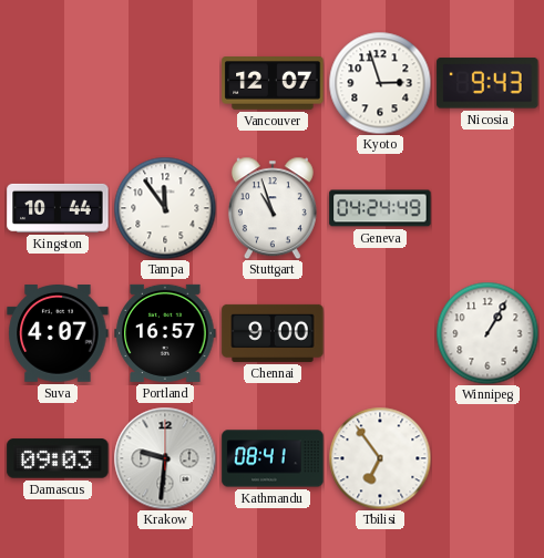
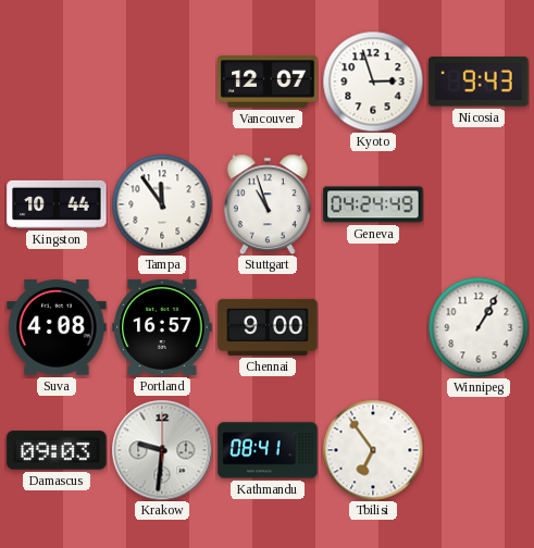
Suva: 4:07 -> 4:08
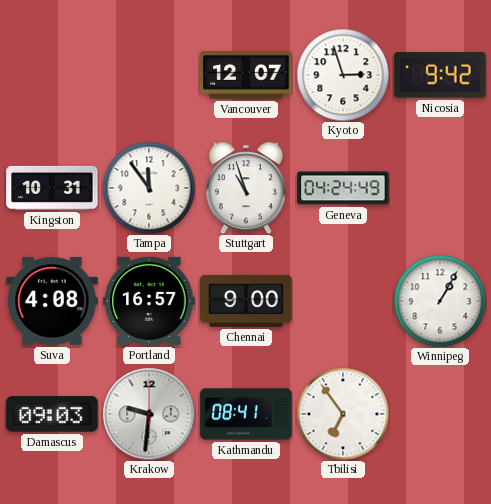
Nicosia: 9:43 -> 9:42
Kingston: 10:44 -> 10:31
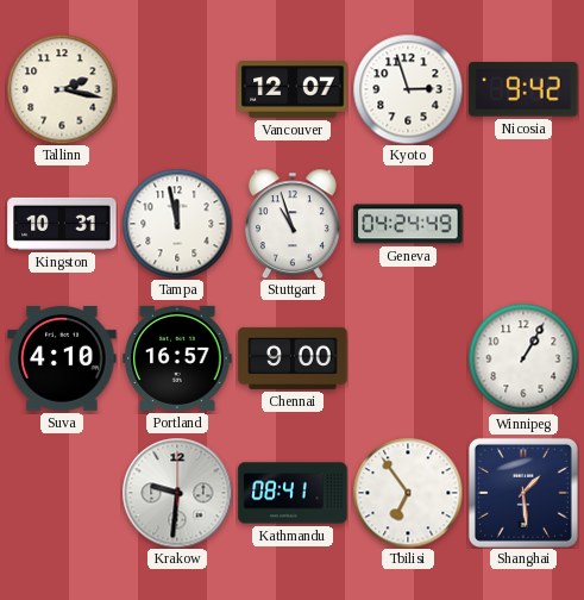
Tallinn: none -> 2:17
Tampa: 11:54 -> 11:58
Suva: 4:08 -> 4:10
Damascus: 09:03 -> none
Shanghai: none -> 1:29
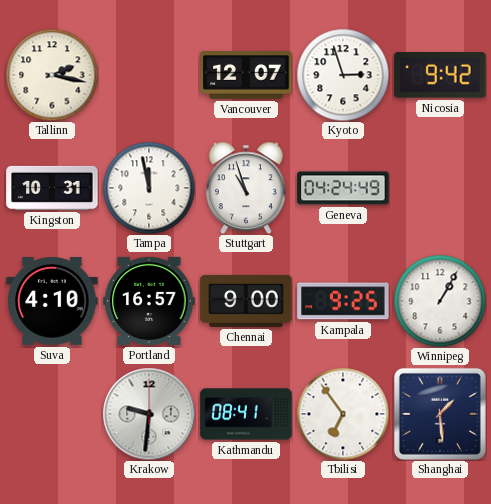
Kampala: none -> 9:25
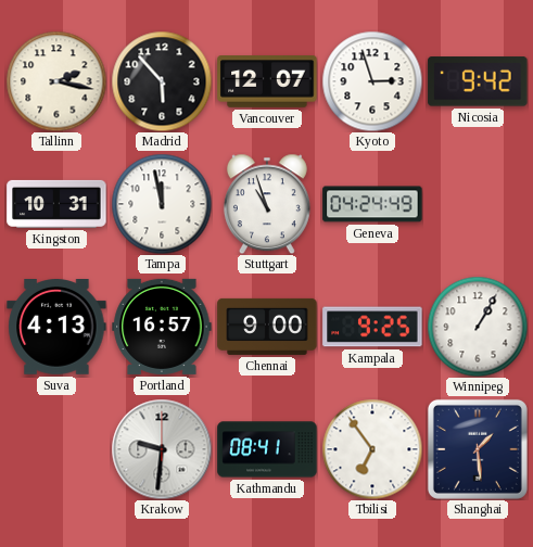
Madrid: none -> 5:53
Suva: 4:10 -> 4:13
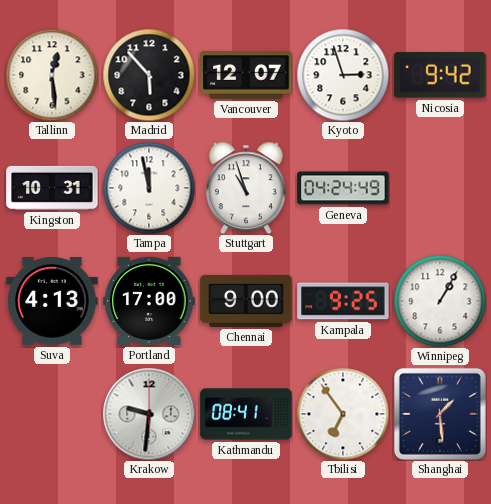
Tallinn: 2:17 -> 12:29
Portland: 16:57 -> 17:00
